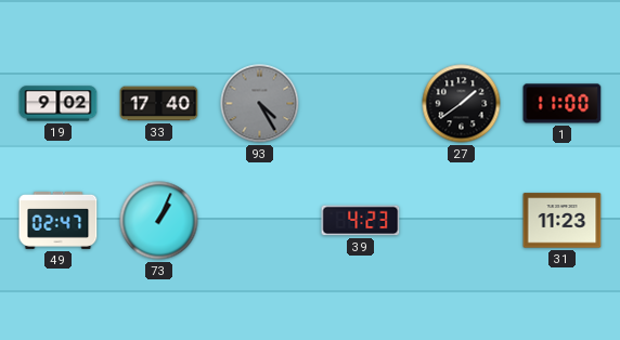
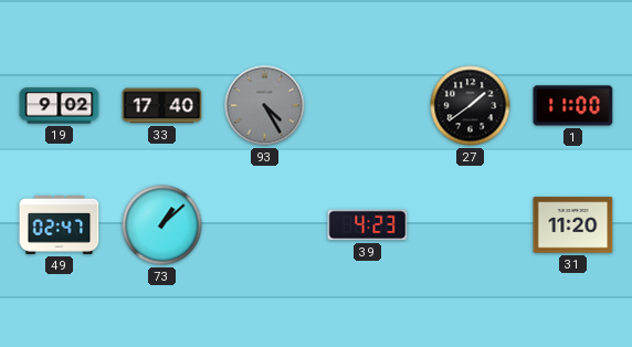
73: 1:04 -> 1:08
31: 11:23 -> 11:20
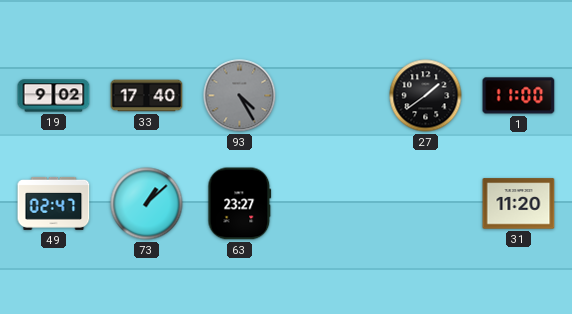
63: none -> 23:27
39: 4:23 -> none
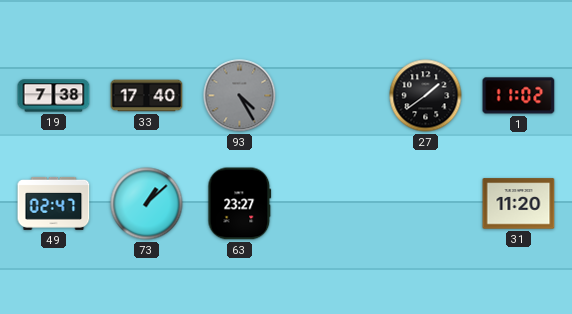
19: 9:02 -> 7:38
1: 11:00 -> 11:02
